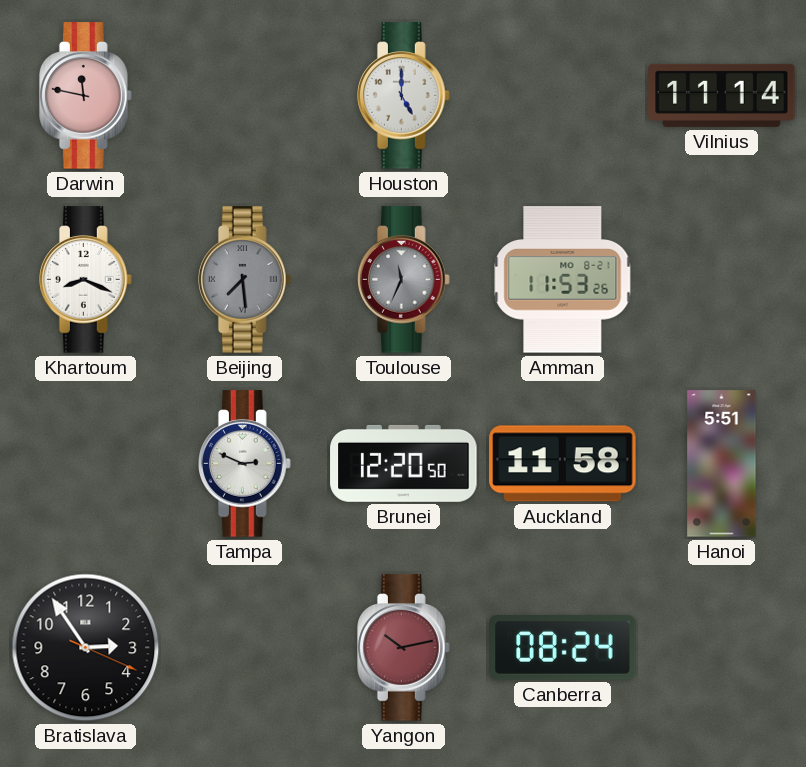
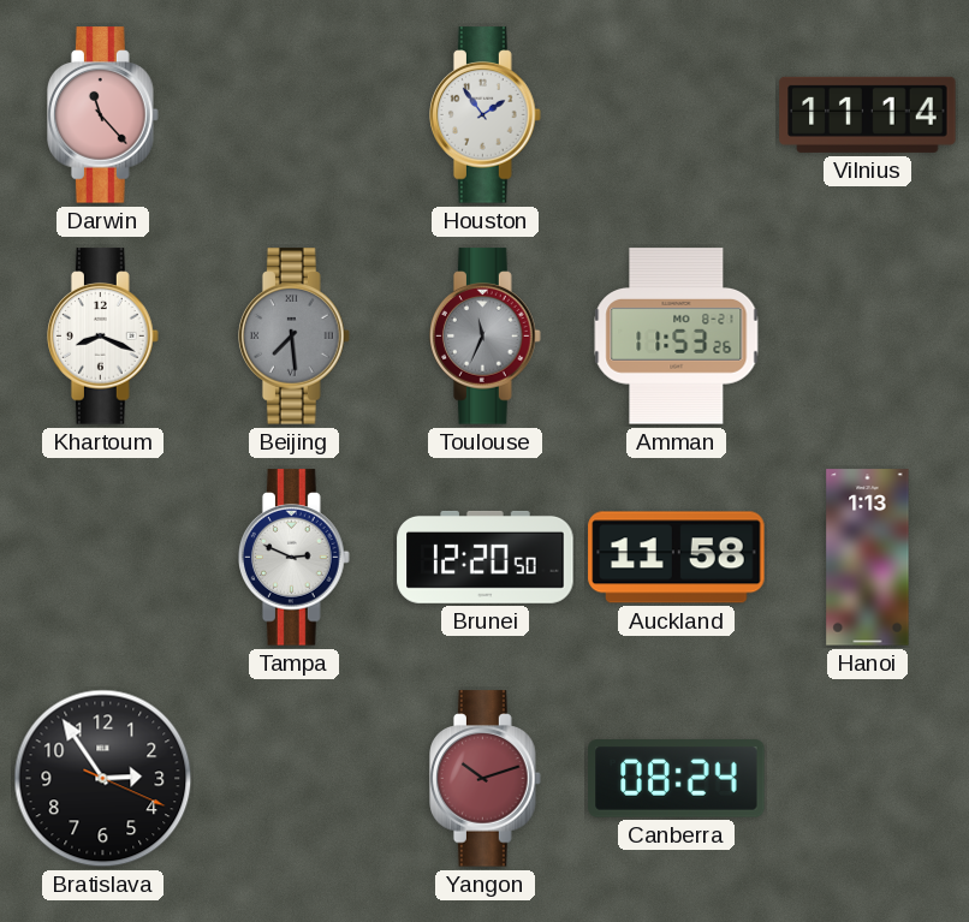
Darwin: 11:47 -> 11:23
Houston: 5:00 -> 1:54
Hanoi: 5:51 -> 1:13
Yangon: 10:13 -> 10:12
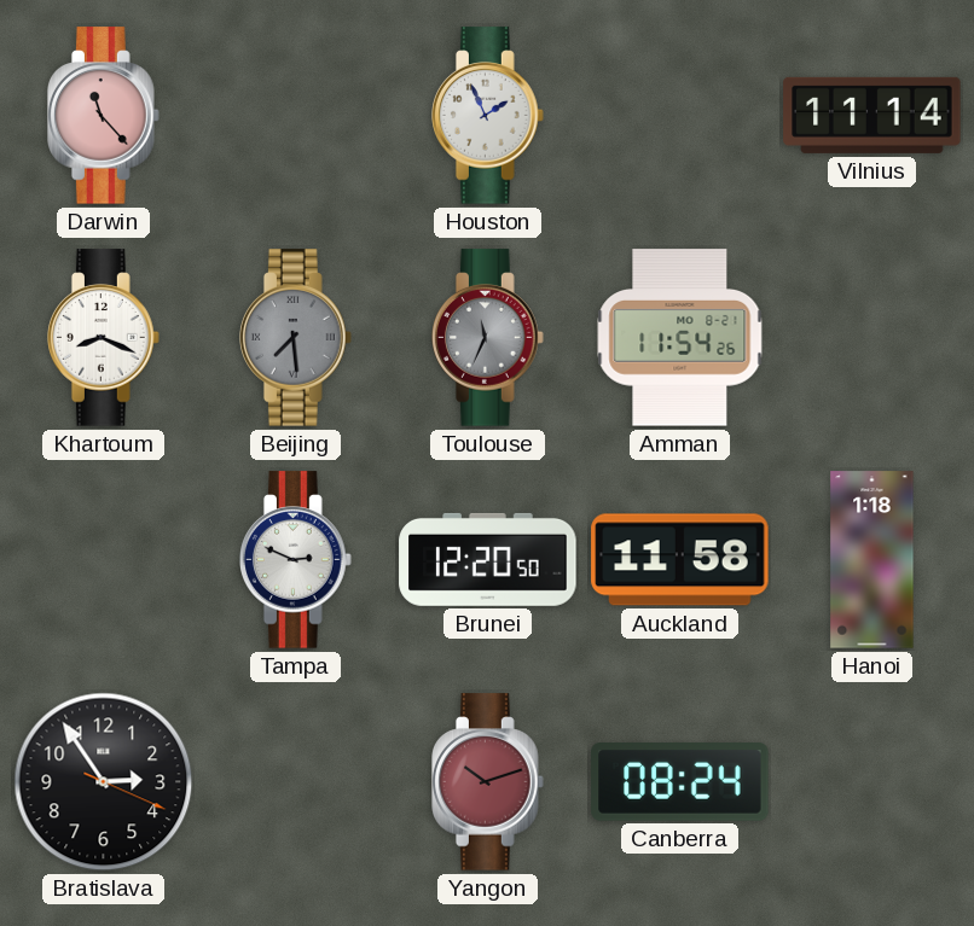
Houston: 1:54 -> 1:56
Amman: 11:53 -> 11:54
Hanoi: 1:13 -> 1:18
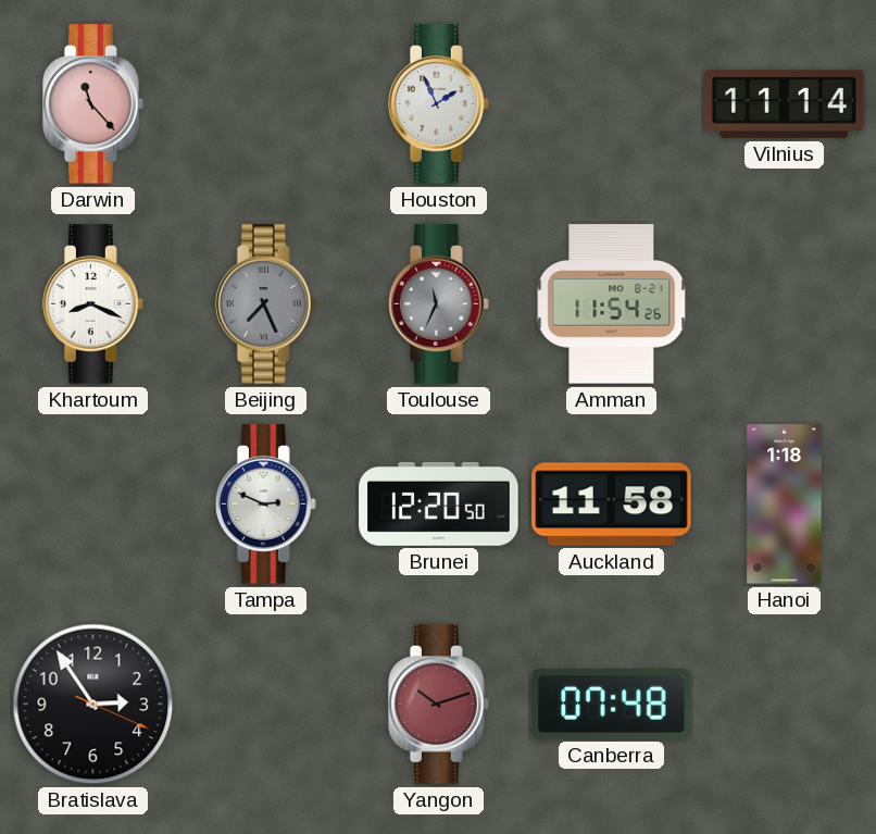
Beijing: 7:29 -> 7:26
Canberra: 08:24 -> 07:48
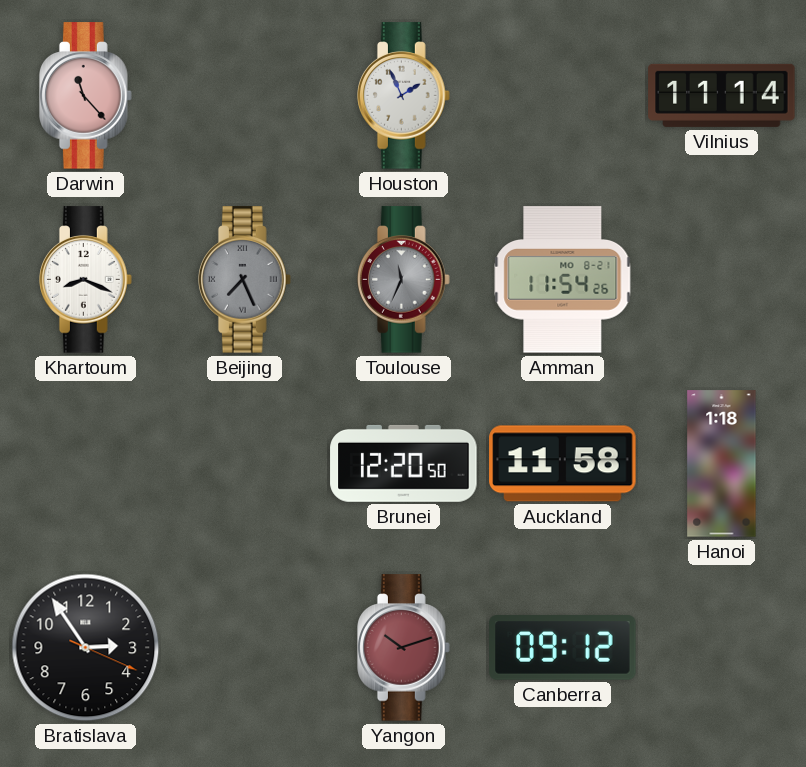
Tampa: 2:49 -> none
Canberra: 07:48 -> 09:12
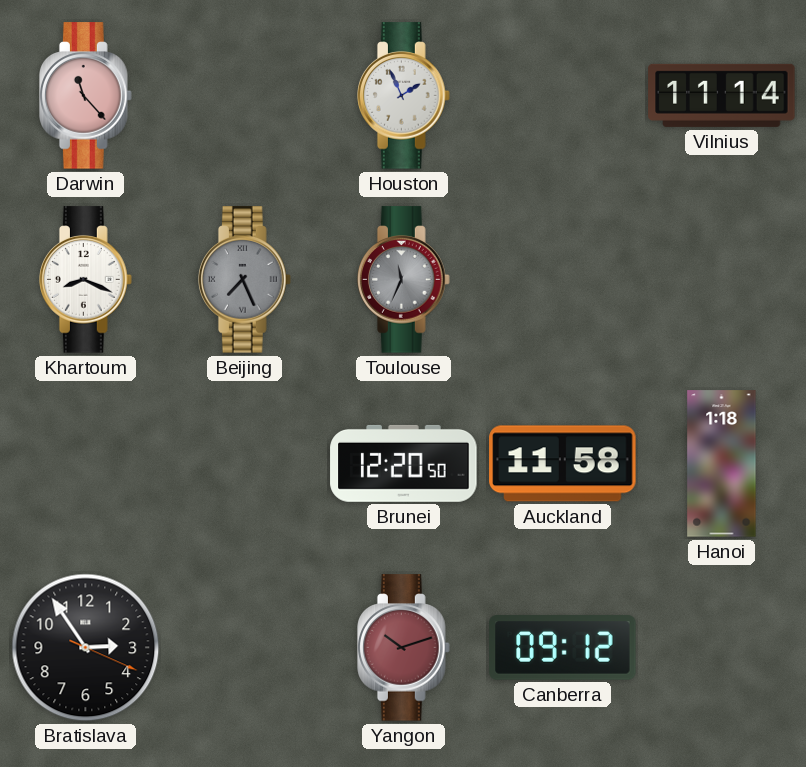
Amman: 11:54 -> none
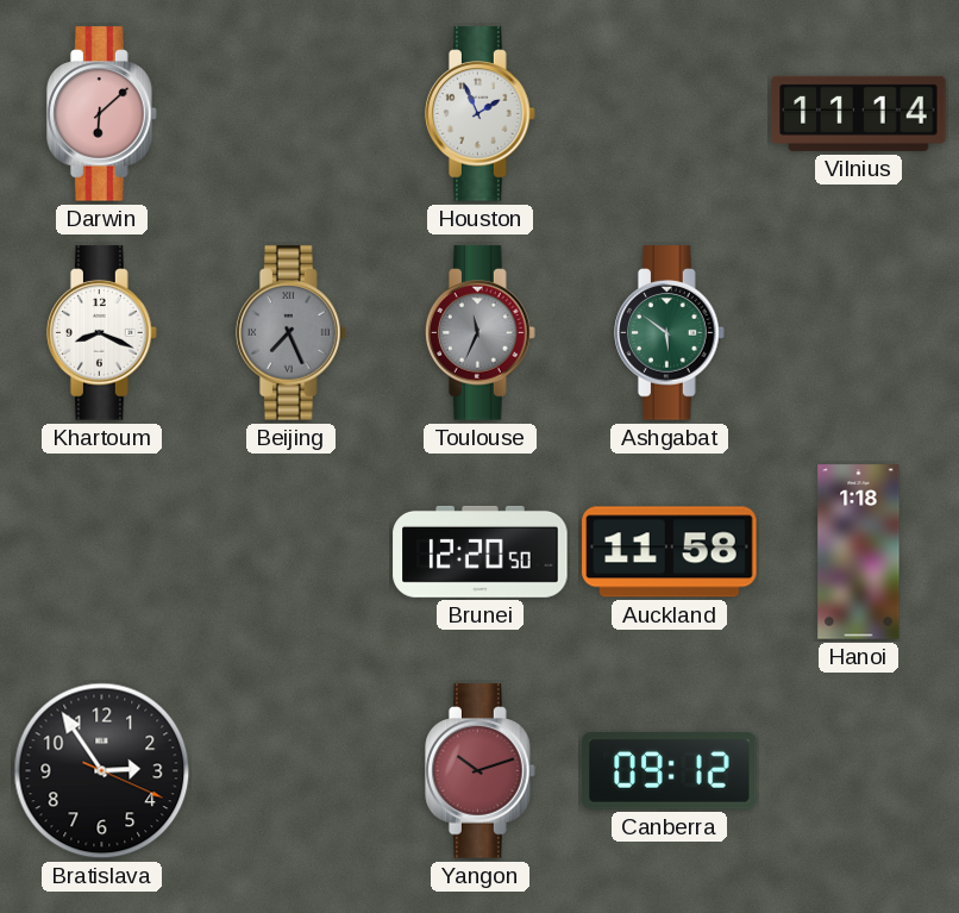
Darwin: 11:23 -> 6:08
Ashgabat: none -> 5:51
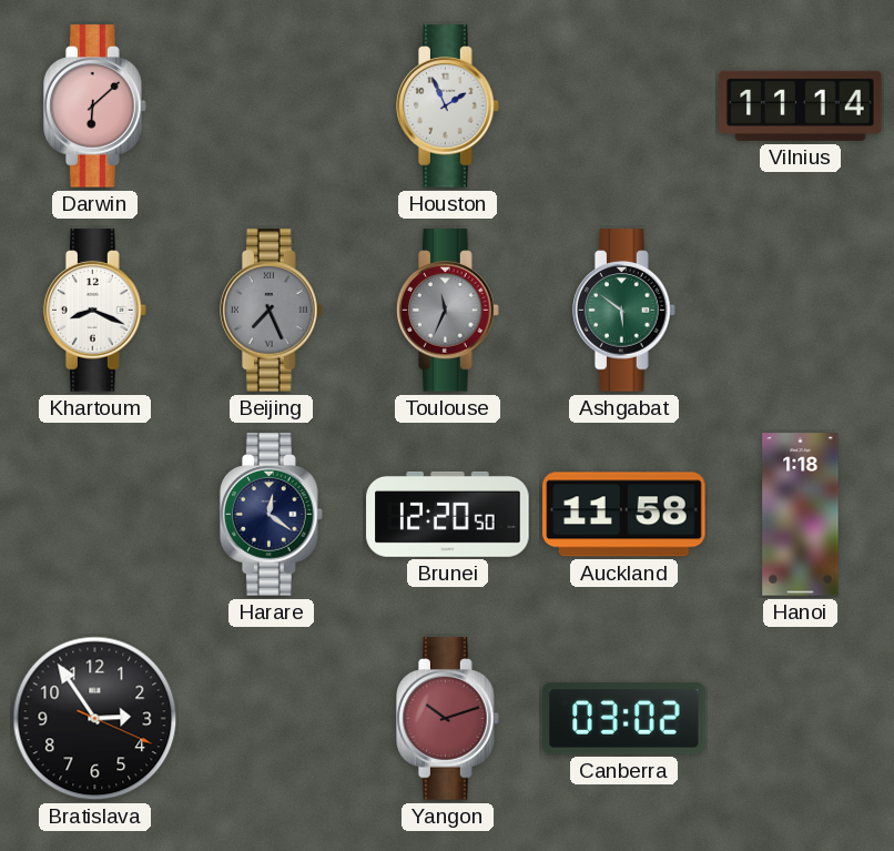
Harare: none -> 12:21
Canberra: 09:12 -> 03:02
